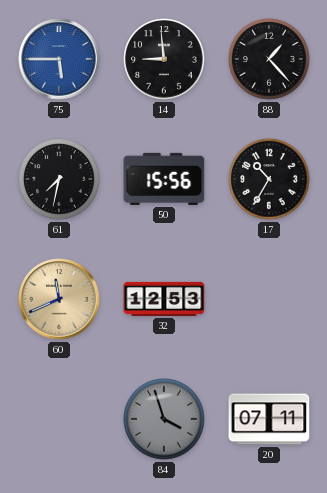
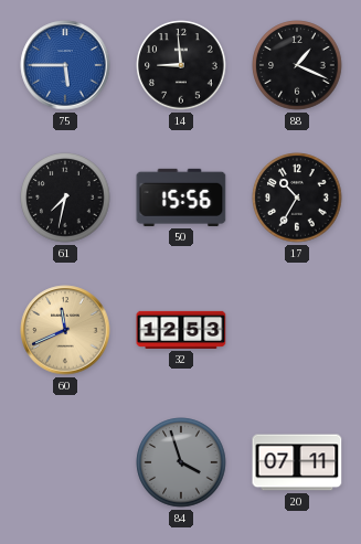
88: 1:23 -> 1:19
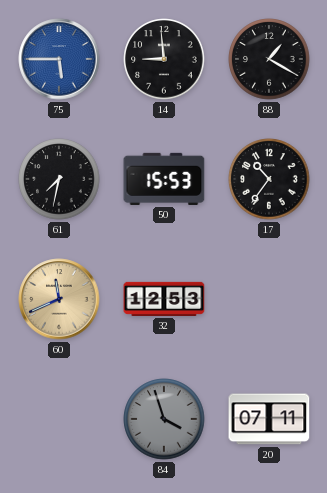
88: 1:19 -> 1:20
50: 15:56 -> 15:53
17: 10:35 -> 10:36
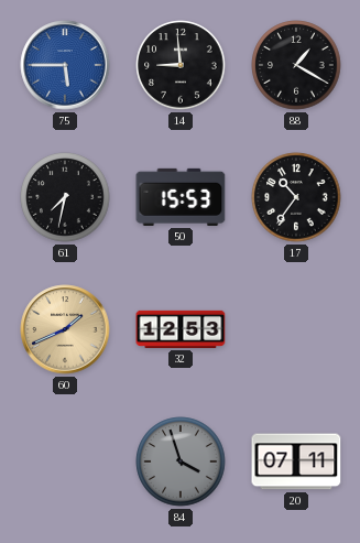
60: 11:41 -> 1:41
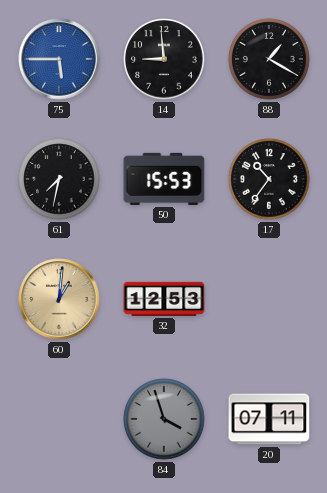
60: 1:41 -> 1:01
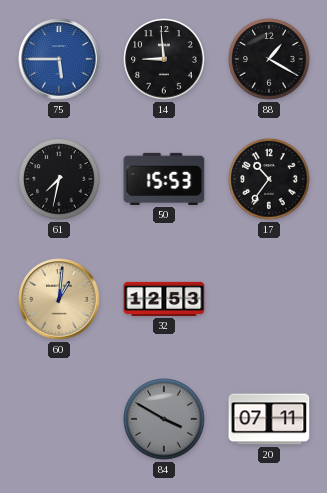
84: 3:57 -> 3:50
